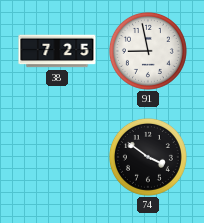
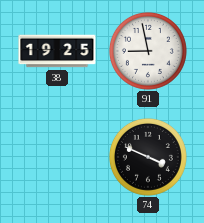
38: 7:25 -> 19:25
74: 3:51 -> 3:49
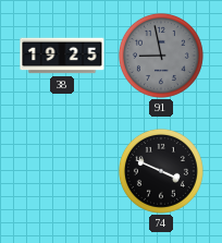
91 dial: white -> grey
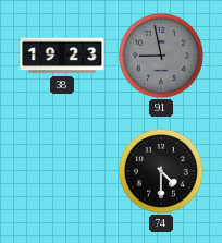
38: 19:25 -> 19:23
74: 3:49 -> 4:30
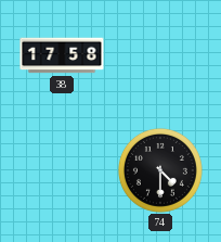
38: 19:23 -> 17:58
91: 8:58 -> none
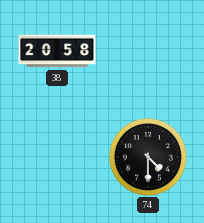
38: 17:58 -> 20:58
